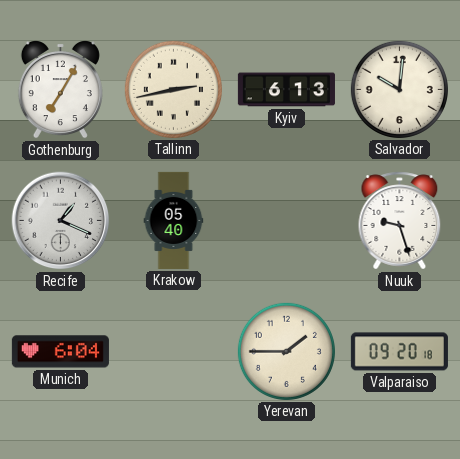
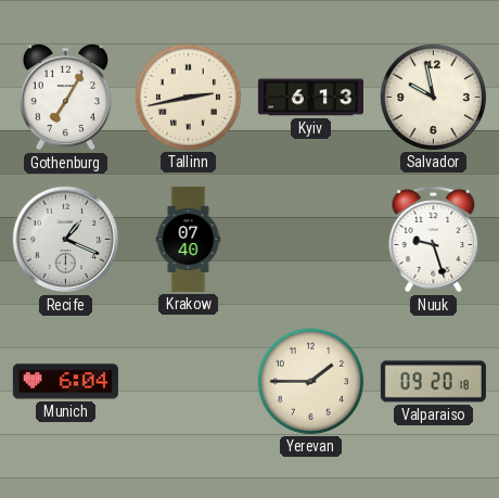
Salvador: 10:01 -> 9:58
Krakow: 05:40 -> 07:40
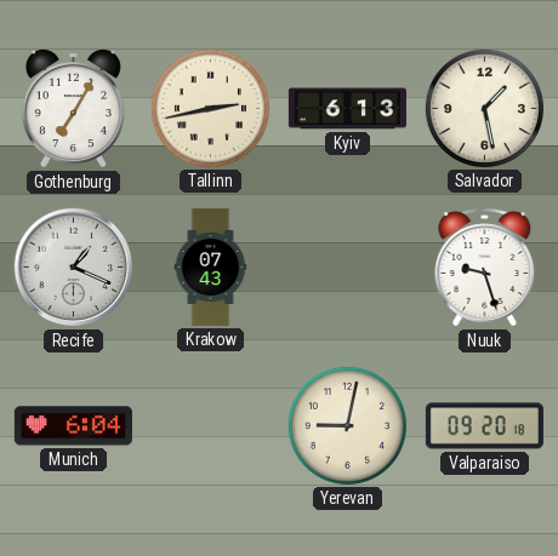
Salvador: 9:58 -> 1:28
Krakow: 07:40 -> 07:43
Yerevan: 1:45 -> 9:02
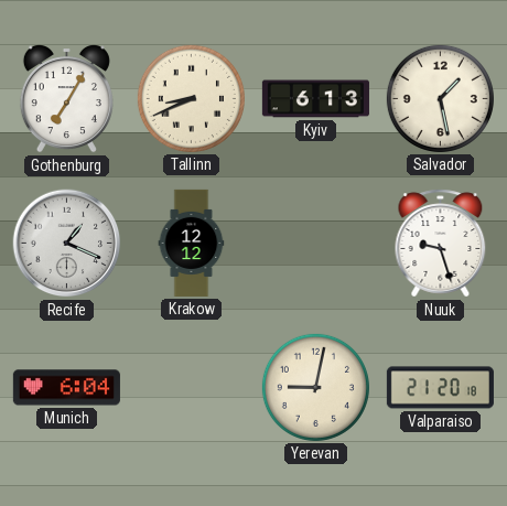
Tallinn: 2:43 -> 8:41
Krakow: 07:43 -> 12:12
Valparaiso: 09:20 -> 21:20
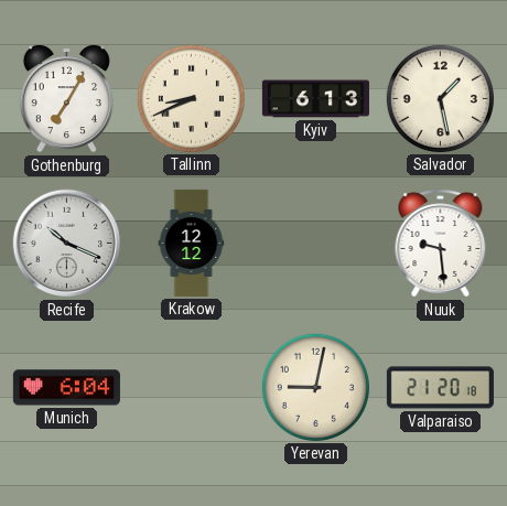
Recife: 1:19 -> 10:19
Nuuk: 9:27 -> 9:29
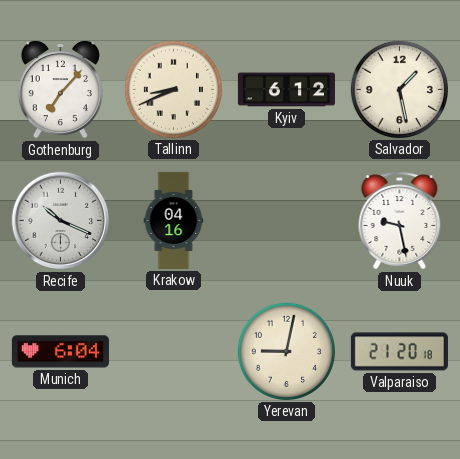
Gothenburg: 7:05 -> 7:07
Kyiv: 6:13 -> 6:12
Krakow: 12:12 -> 04:16
Nuuk: 9:29 -> 9:28
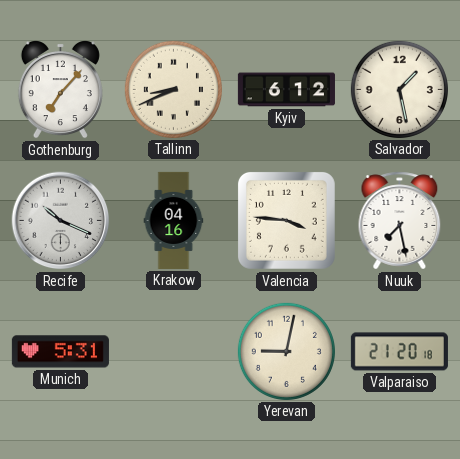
Valencia: none -> 3:46
Nuuk: 9:28 -> 7:28
Munich: 6:04 -> 5:31
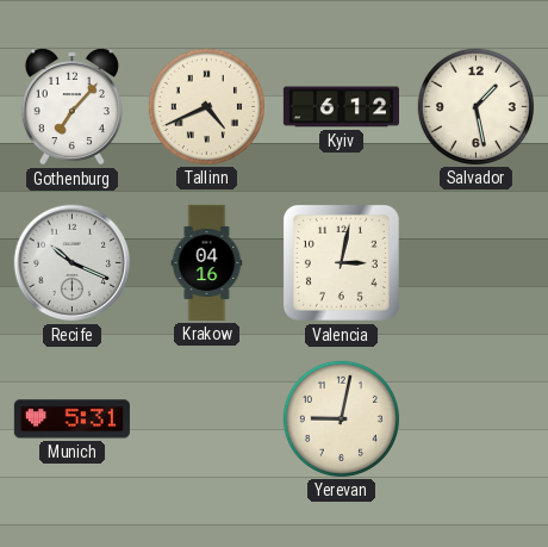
Tallinn: 8:41 -> 4:41
Valencia: 3:46 -> 3:02
Nuuk: 7:28 -> none
Valparaiso: 21:20 -> none
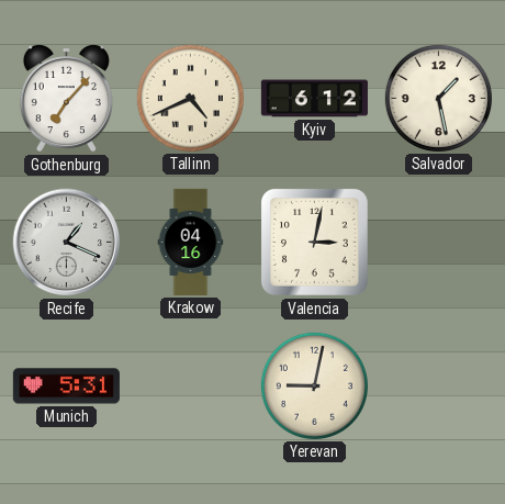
Recife: 10:19 -> 1:19
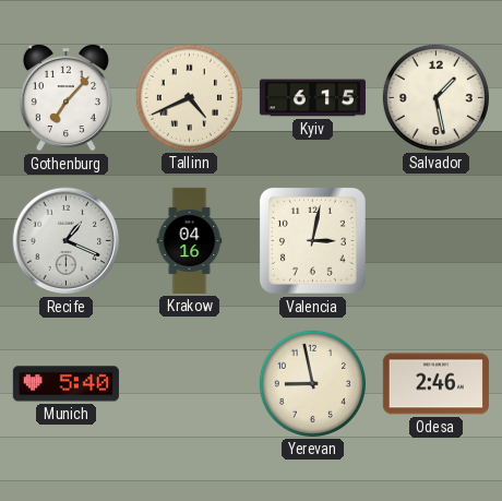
Kyiv: 6:12 -> 6:15
Munich: 5:31 -> 5:40
Yerevan: 9:02 -> 8:58
Odesa: none -> 2:46
